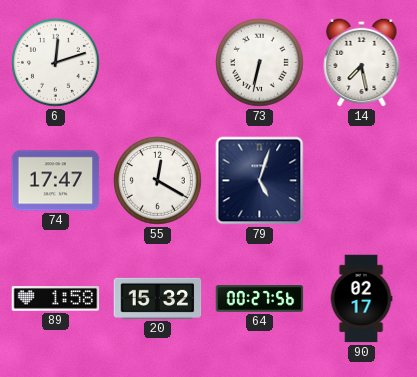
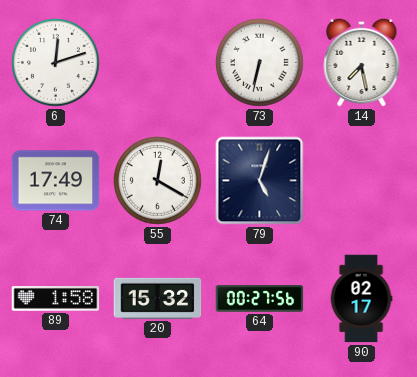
74: 17:47 -> 17:49
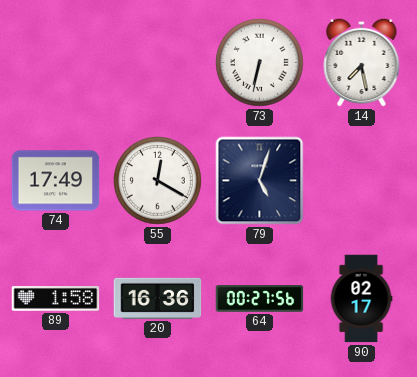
6: 12:12 -> none
20: 15:32 -> 16:36
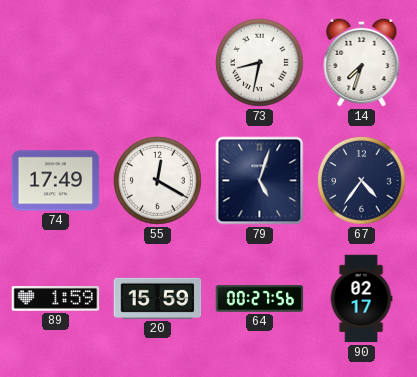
73: 6:32 -> 8:32
14: 7:28 -> 7:33
67: none -> 4:36
89: 1:58 -> 1:59
20: 16:36 -> 15:59
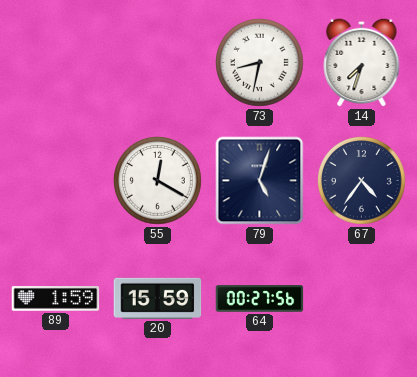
74: 17:49 -> none
90: 02:17 -> none
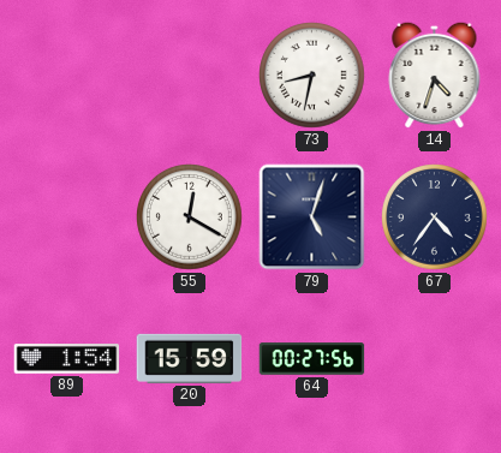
14: 7:33 -> 4:33
89: 1:59 -> 1:54
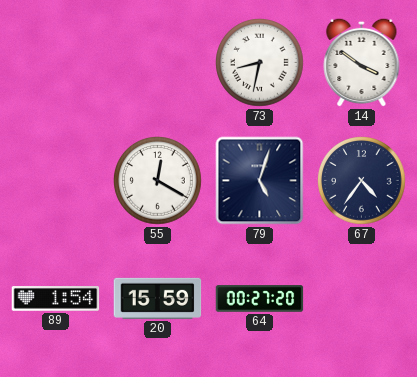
14: 4:33 -> 3:51
64: 00:27:56 -> 00:27:20
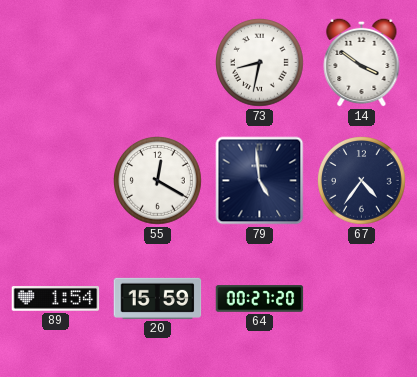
79: 5:03 -> 4:59
